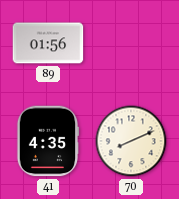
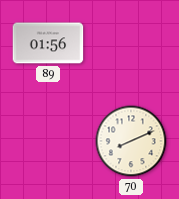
41: 4:35 -> none
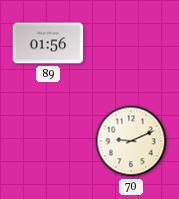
70: 8:11 -> 9:11
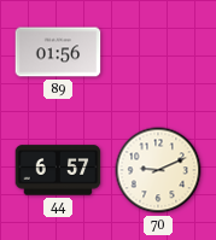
44: none -> 6:57
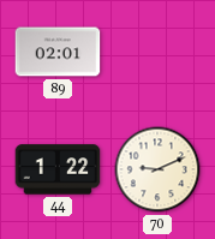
89: 01:56 -> 02:01
44: 6:57 -> 1:22
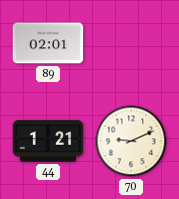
44: 1:22 -> 1:21
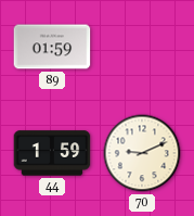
89: 02:01 -> 01:59
44: 1:21 -> 1:59
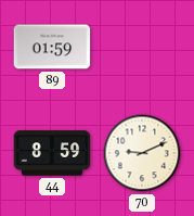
44: 1:59 -> 8:59
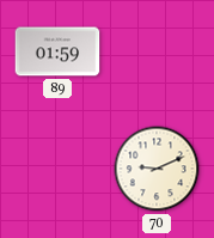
44: 8:59 -> none
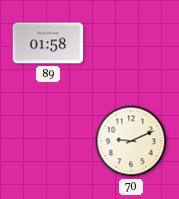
89: 01:59 -> 01:58
